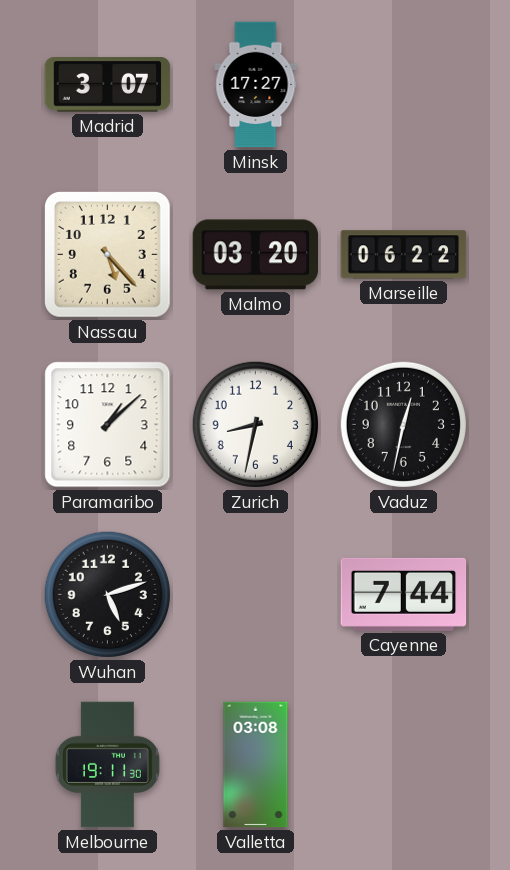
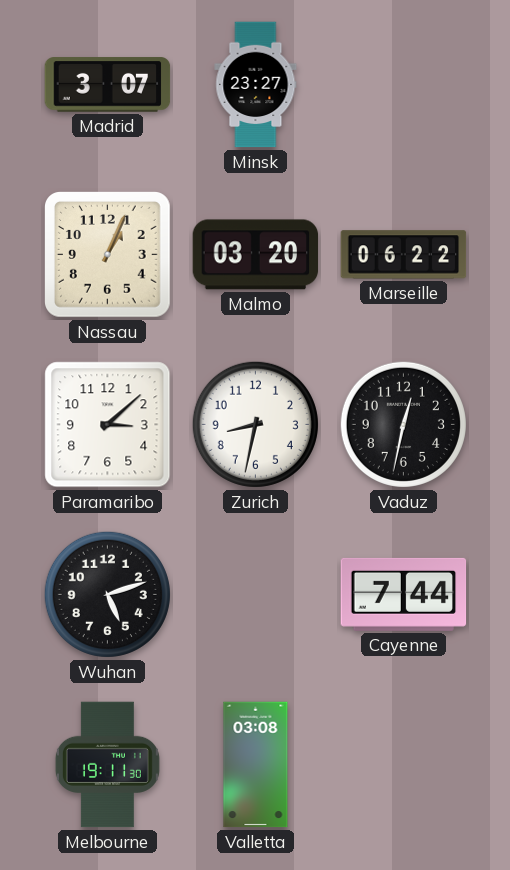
Minsk: 17:27 -> 23:27
Nassau: 5:23 -> 1:04
Paramaribo: 1:08 -> 3:08
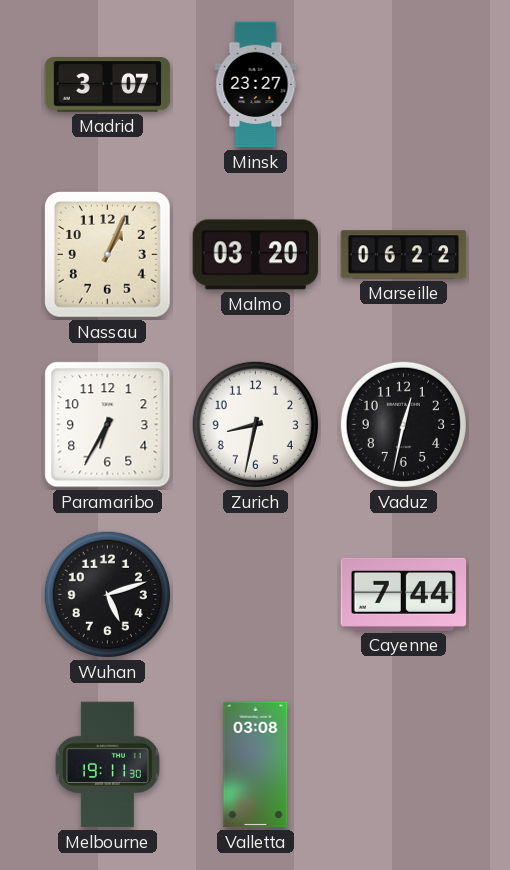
Paramaribo: 3:08 -> 6:35
